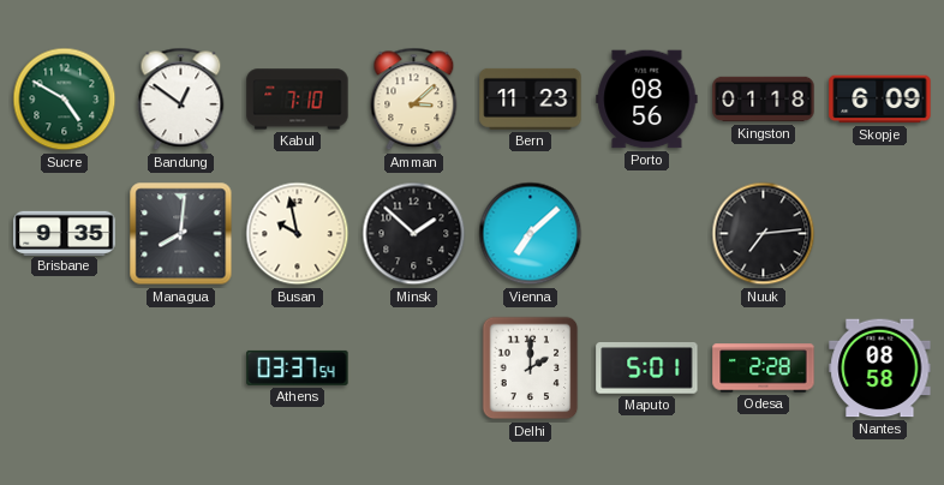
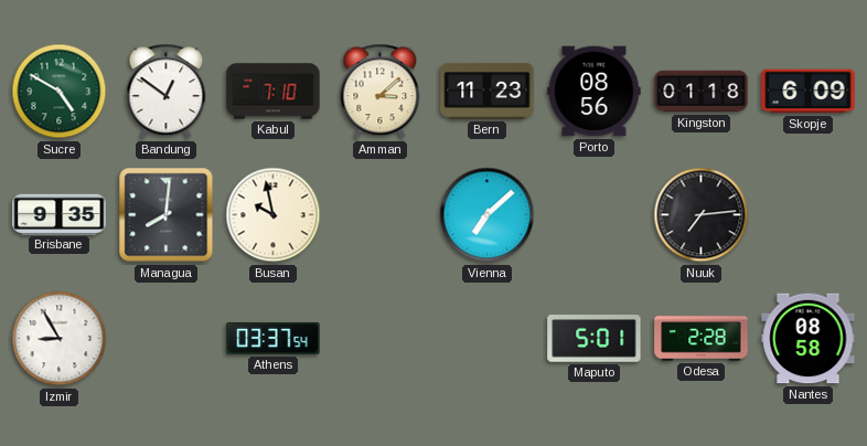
Minsk: 1:52 -> none
Izmir: none -> 8:55
Delhi: 2:00 -> none
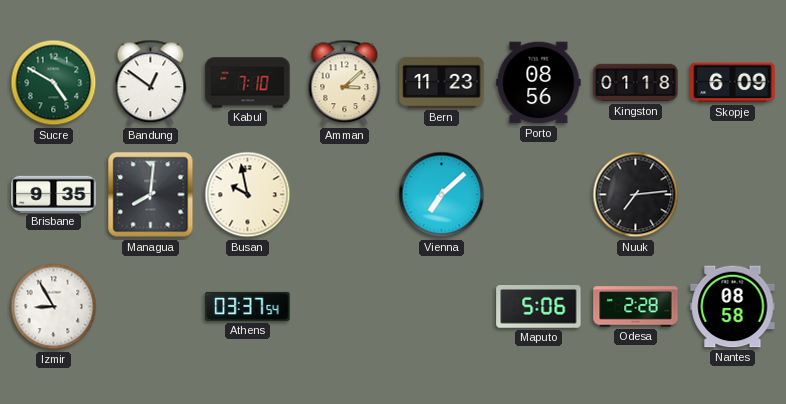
Maputo: 5:01 -> 5:06
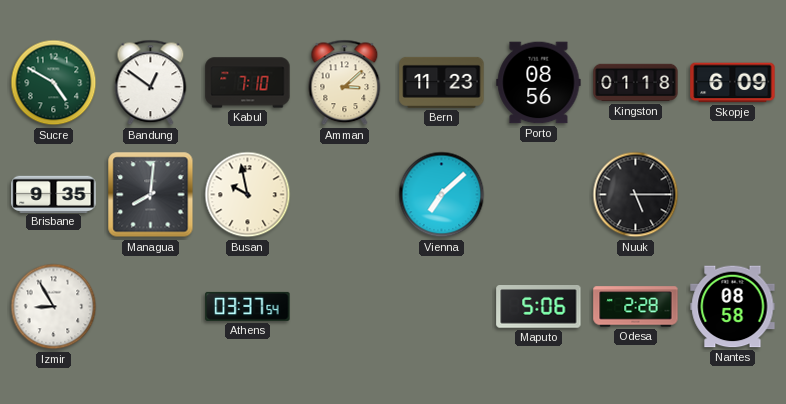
Nuuk: 7:14 -> 5:15
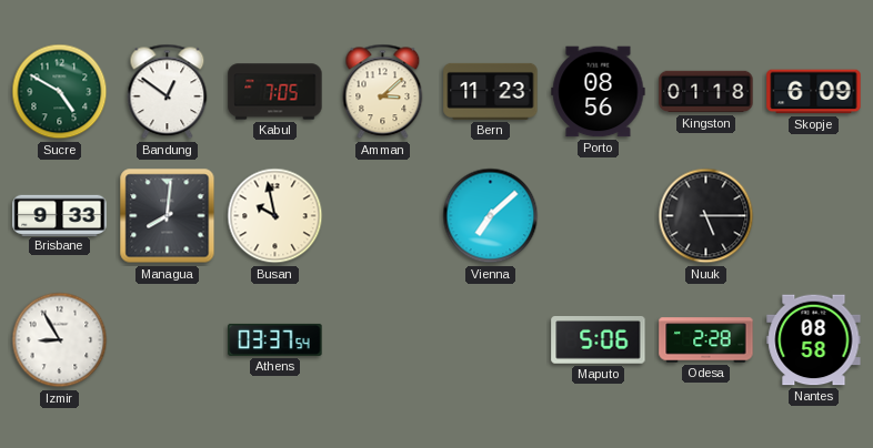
Kabul: 7:10 -> 7:05
Brisbane: 9:35 -> 9:33
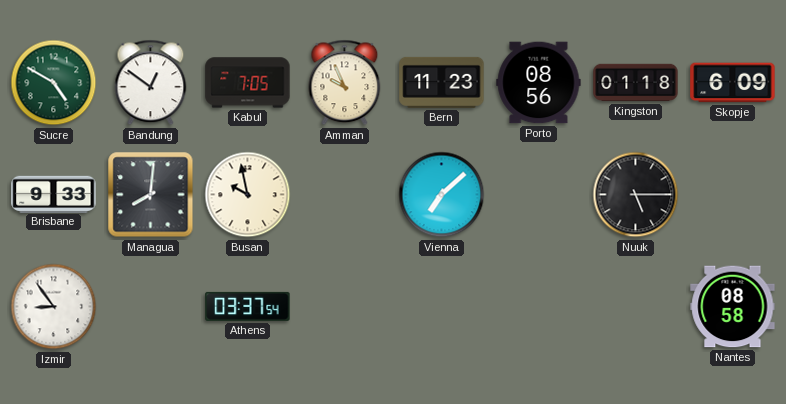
Amman: 3:08 -> 9:56
Izmir: 8:55 -> 8:54
Maputo: 5:06 -> none
Odesa: 2:28 -> none
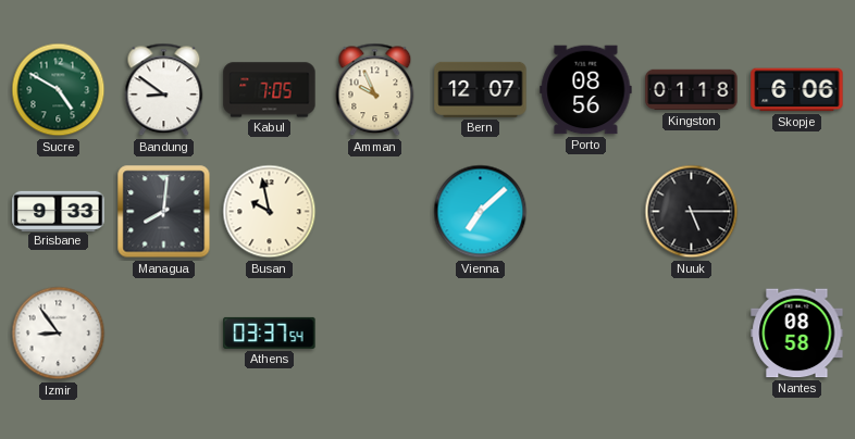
Bandung: 12:51 -> 8:51
Bern: 11:23 -> 12:07
Skopje: 6:09 -> 6:06
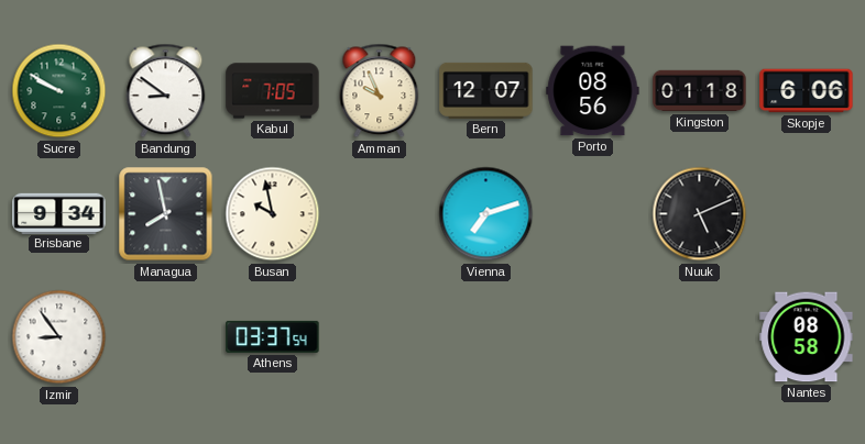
Sucre: 4:50 -> 9:50
Brisbane: 9:33 -> 9:34
Managua: 8:01 -> 7:58
Vienna: 7:08 -> 7:12
Nuuk: 5:15 -> 5:11
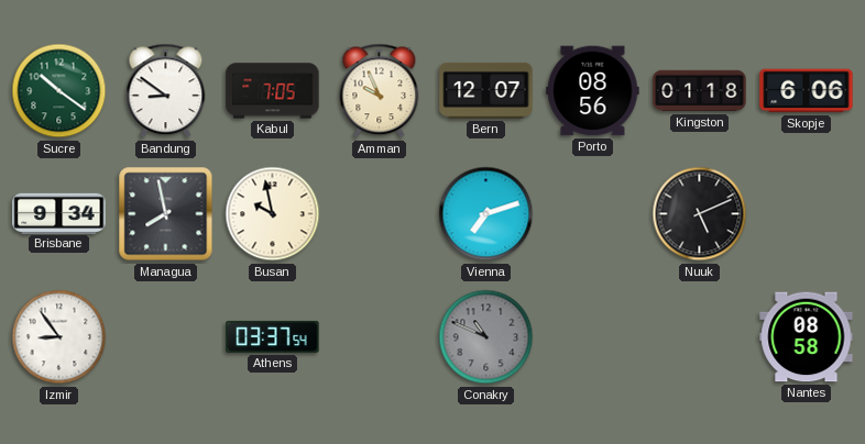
Sucre: 9:50 -> 10:21
Conakry: none -> 10:49
